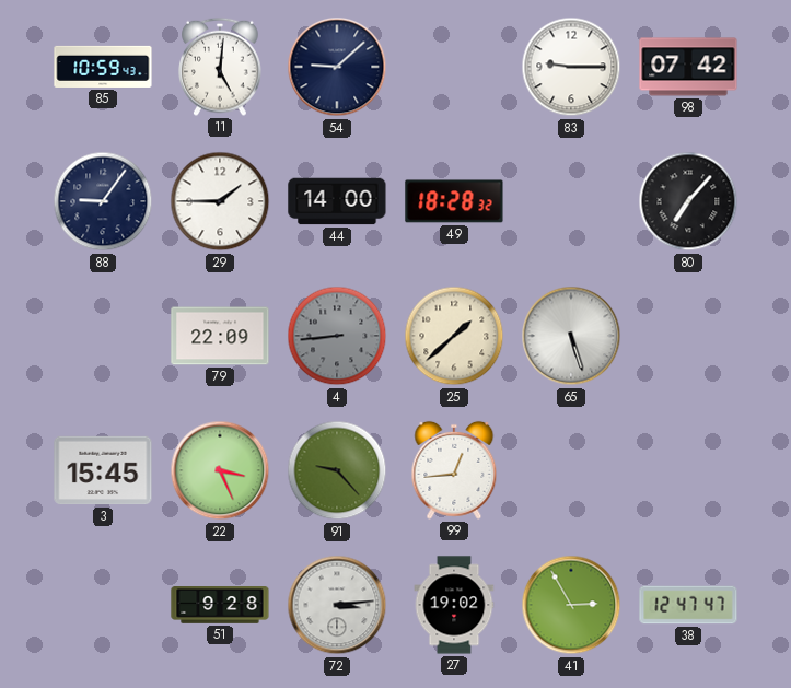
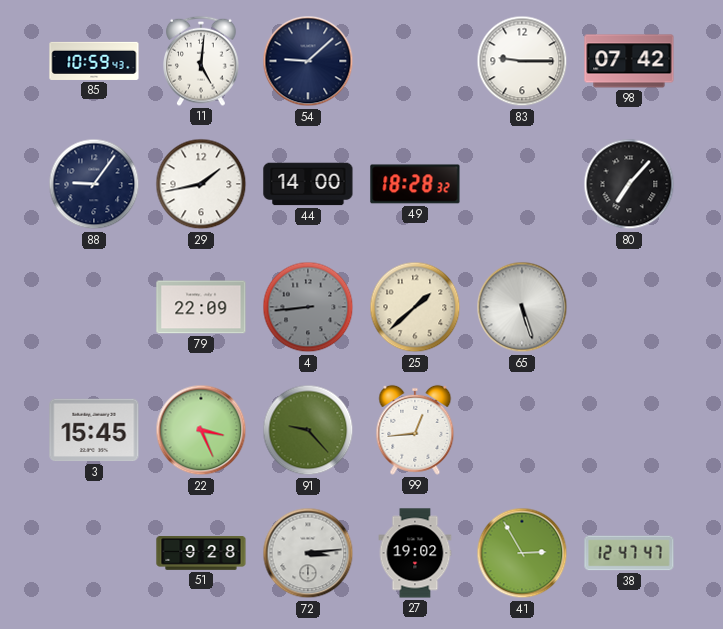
29: 1:45 -> 1:43
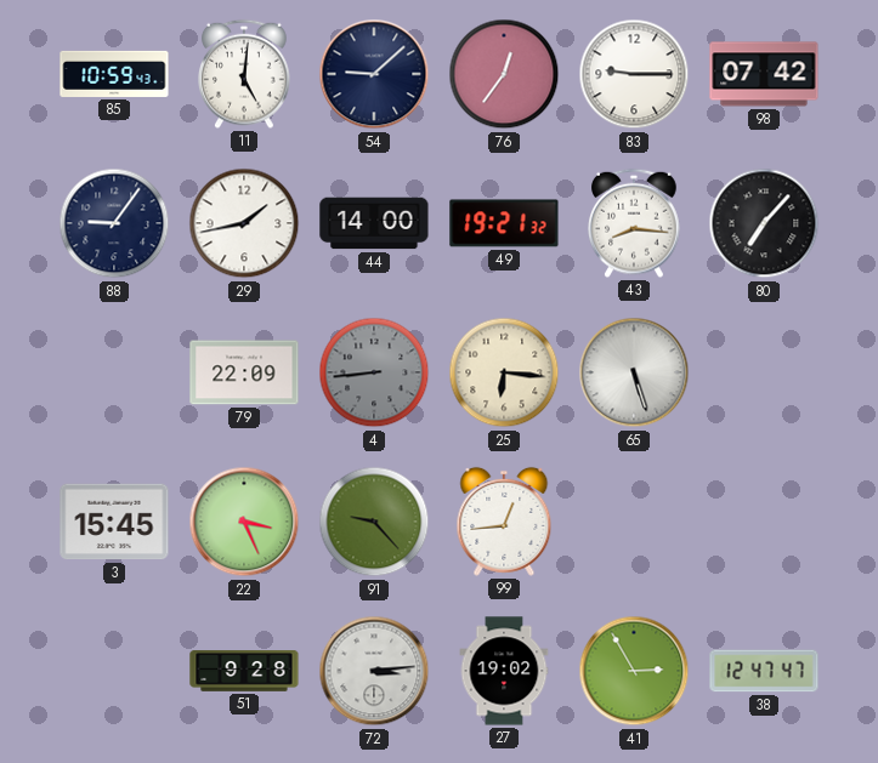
76: none -> 12:36
49: 18:28 -> 19:21
43: none -> 8:16
25: 1:38 -> 6:16
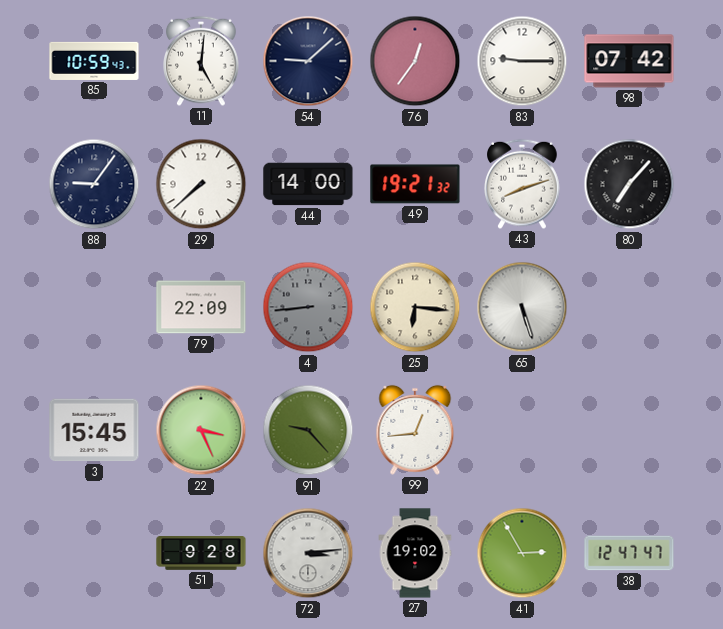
29: 1:43 -> 7:38
43: 8:16 -> 8:12
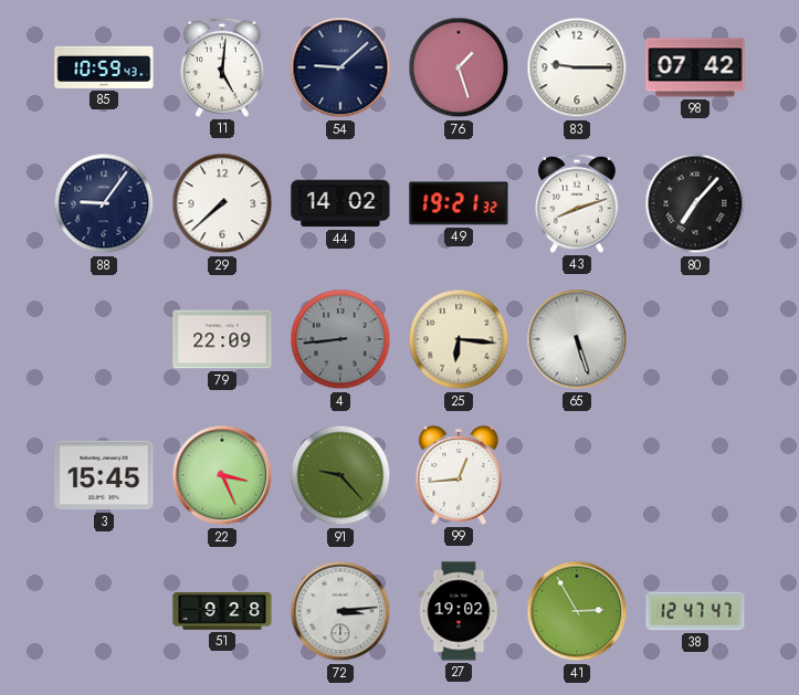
76: 12:36 -> 1:27
44: 14:00 -> 14:02
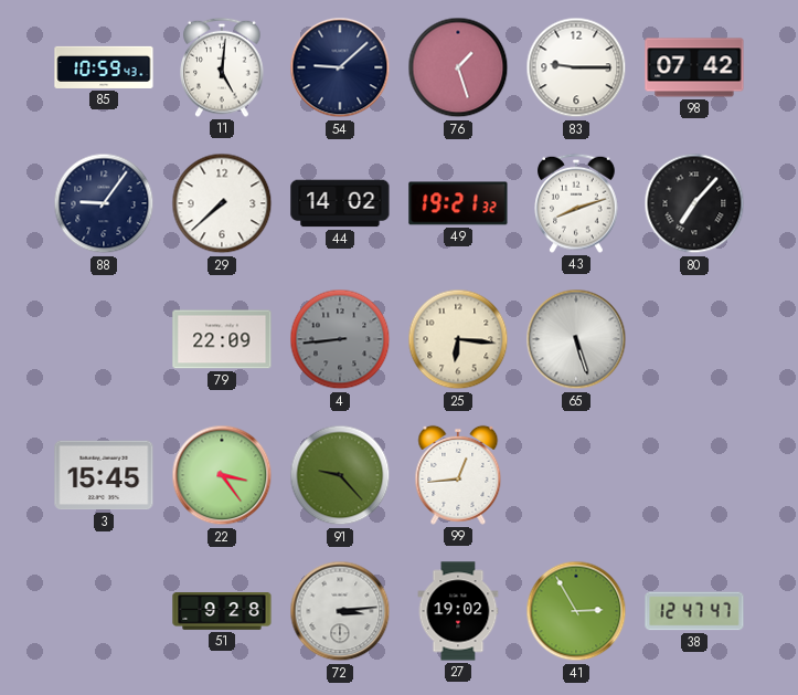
22: 3:26 -> 3:24
